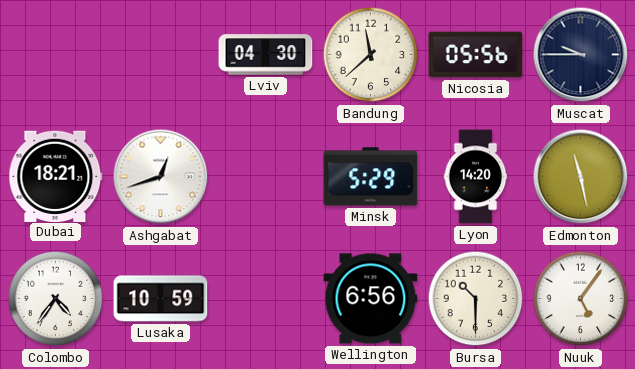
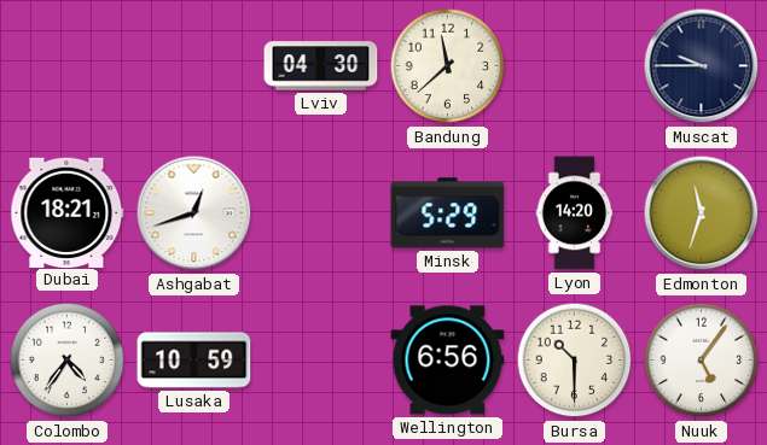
Nicosia: 05:56 -> none
Edmonton: 11:28 -> 11:33
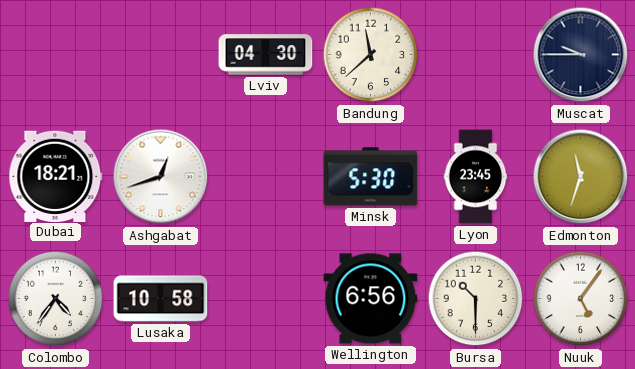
Minsk: 5:29 -> 5:30
Lyon: 14:20 -> 23:45
Lusaka: 10:59 -> 10:58
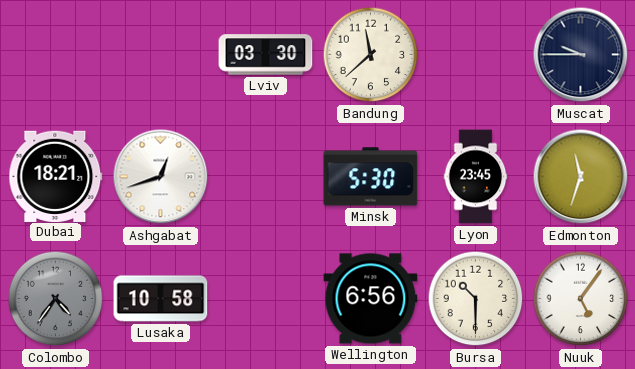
Lviv: 04:30 -> 03:30
Colombo dial: white -> grey
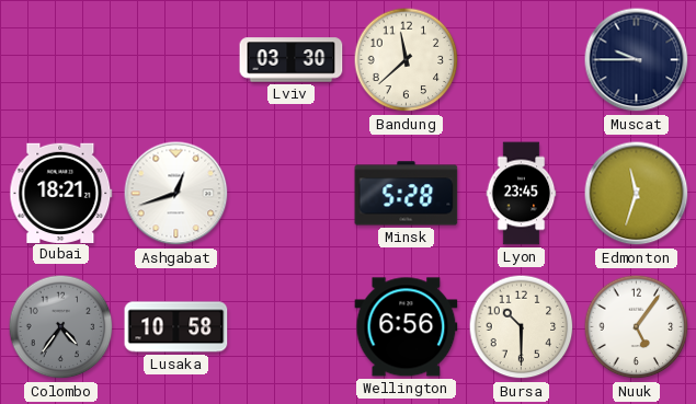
Minsk: 5:30 -> 5:28
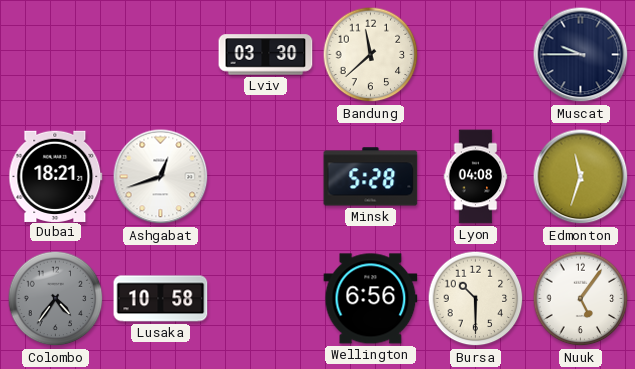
Lyon: 23:45 -> 04:08
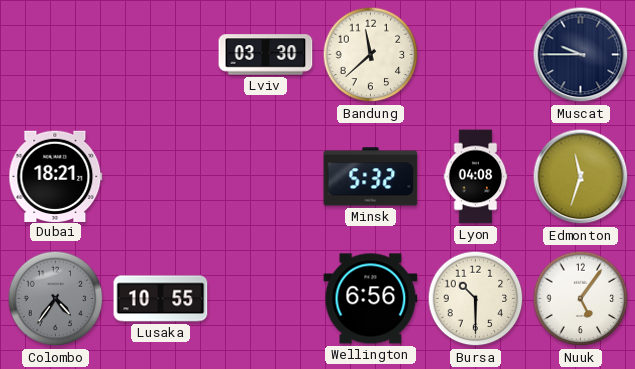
Ashgabat: 12:42 -> none
Minsk: 5:28 -> 5:32
Lusaka: 10:58 -> 10:55
